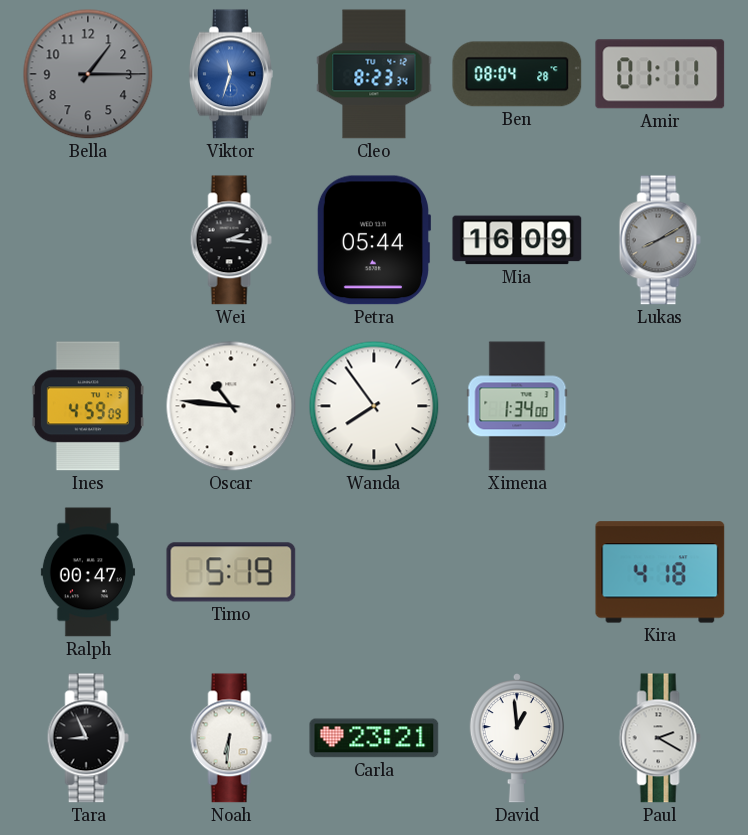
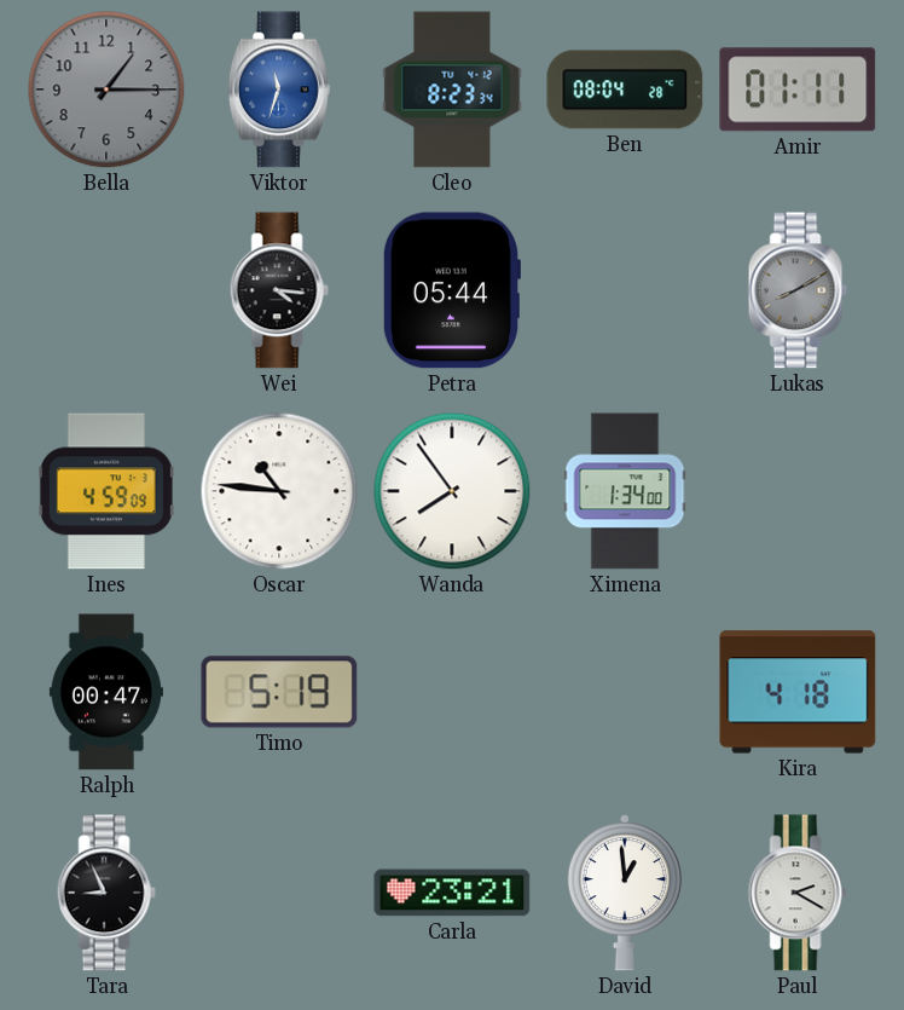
Wei: 2:16 -> 4:16
Mia: 16:09 -> none
Noah: 6:31 -> none
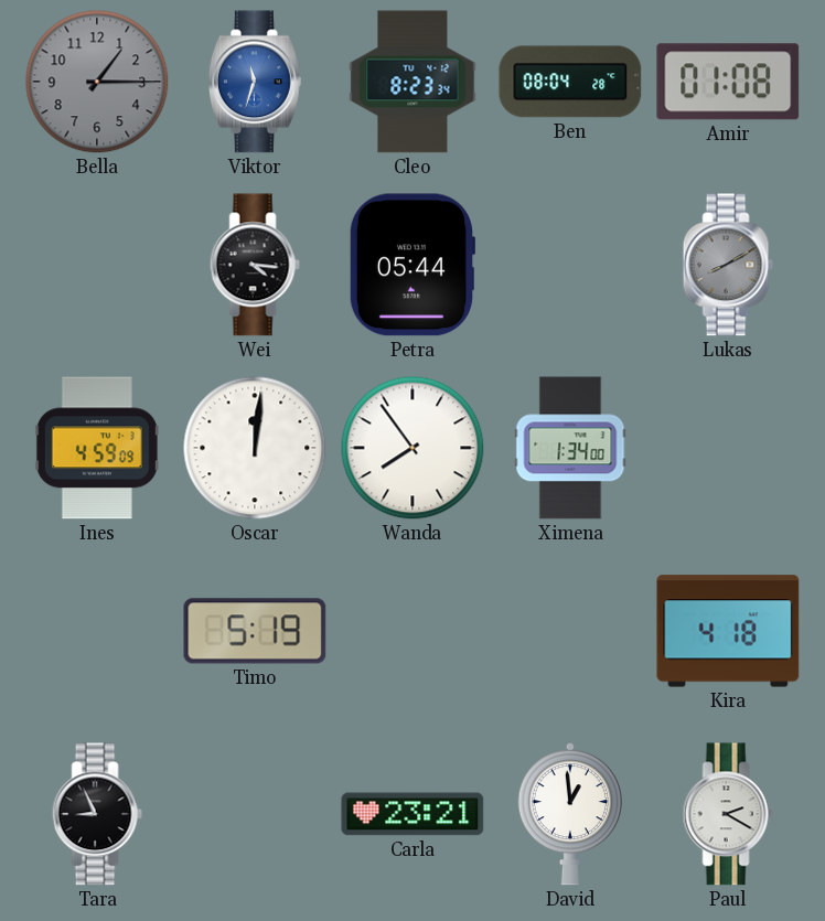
Amir: 01:11 -> 01:08
Oscar: 10:46 -> 12:01
Ralph: 00:47 -> none
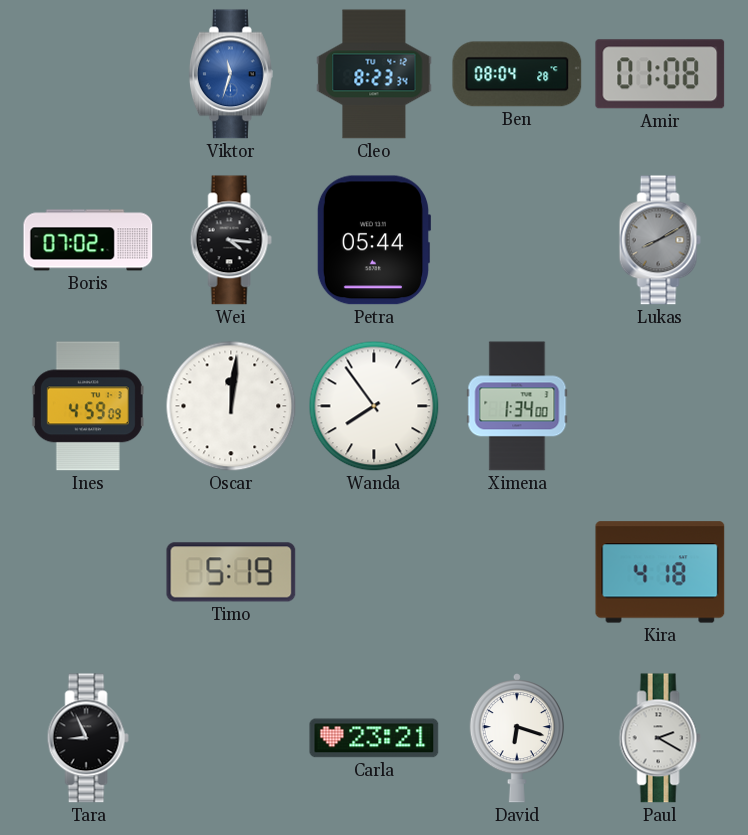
Bella: 1:15 -> none
Boris: none -> 07:02
David: 12:59 -> 6:18
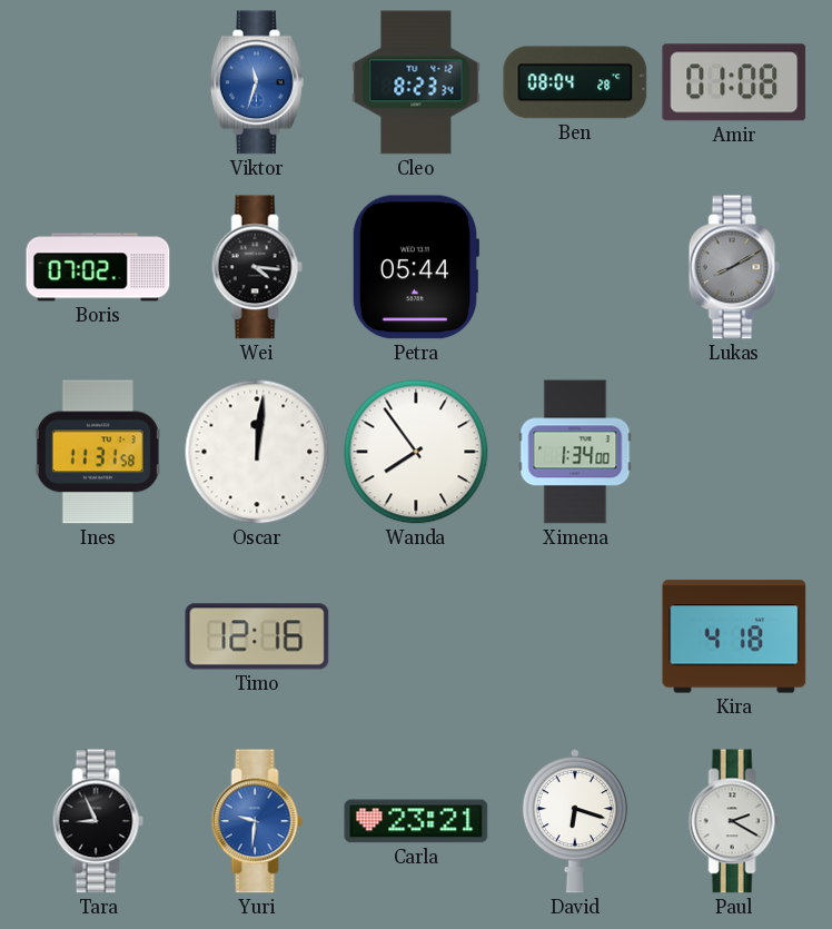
Ines: 4:59 -> 11:31
Timo: 5:19 -> 12:16
Yuri: none -> 9:31
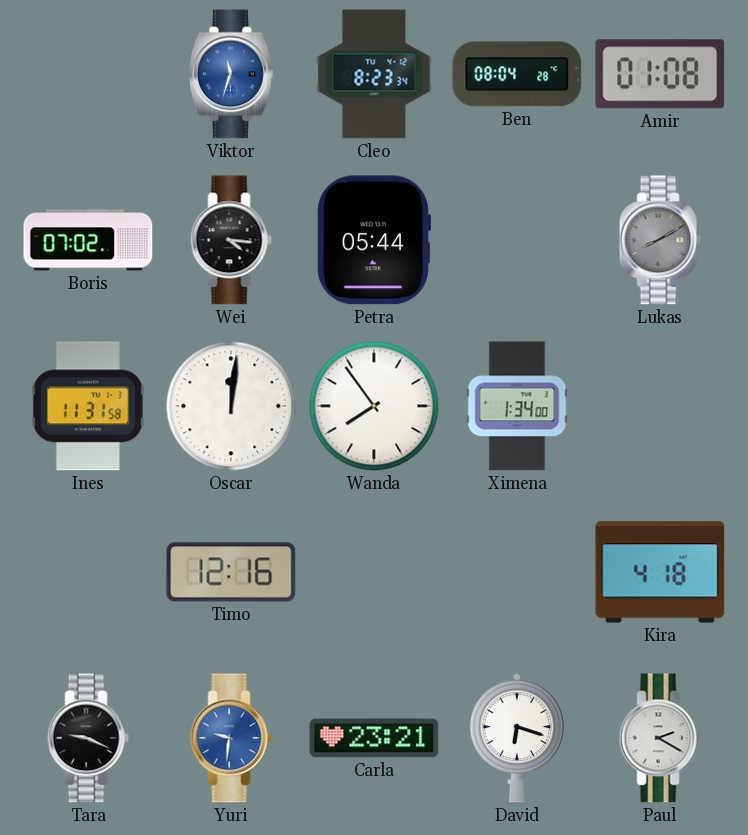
Tara: 8:56 -> 9:19
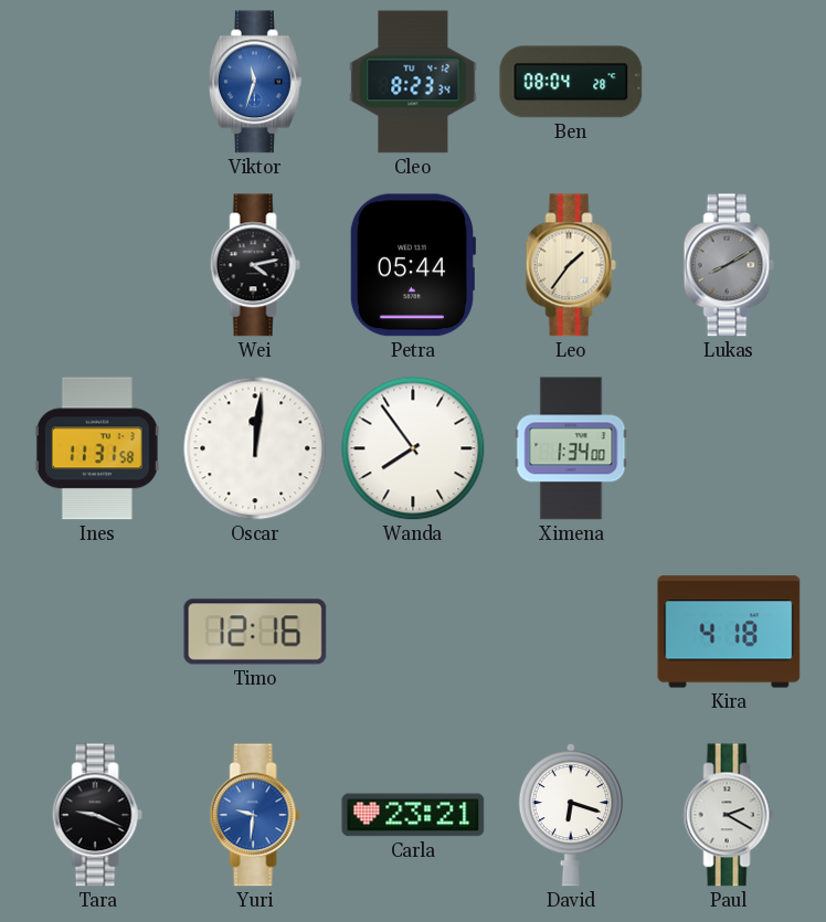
Amir: 01:08 -> none
Boris: 07:02 -> none
Wei: 4:16 -> 4:13
Leo: none -> 1:36
